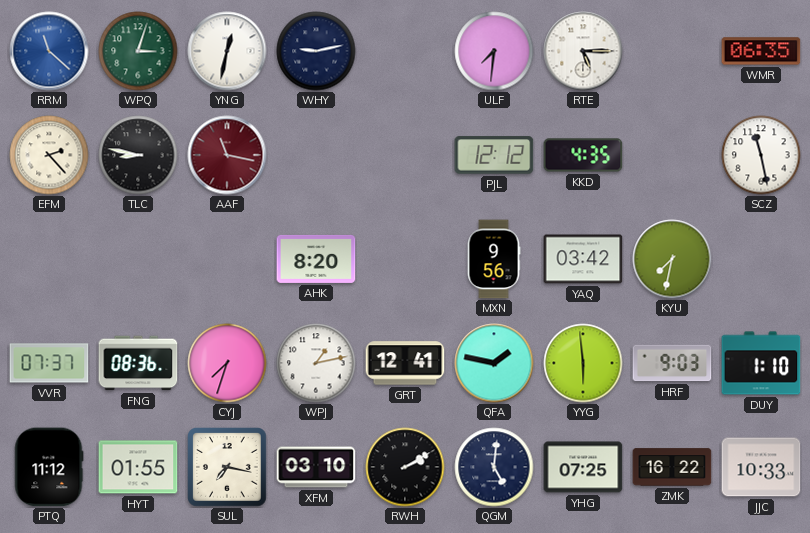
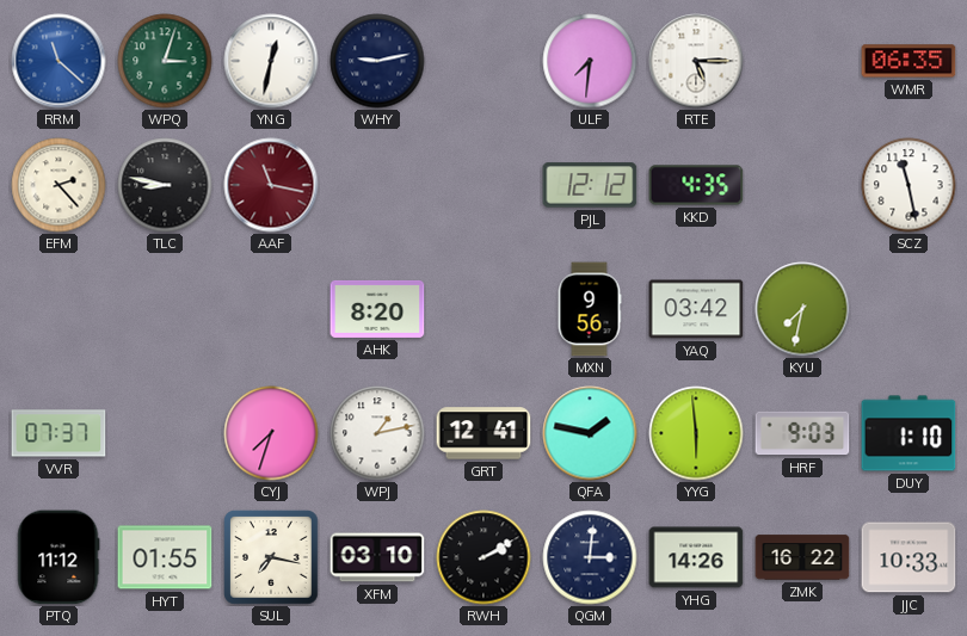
FNG: 08:36 -> none
QGM: 5:01 -> 3:01
YHG: 07:25 -> 14:26
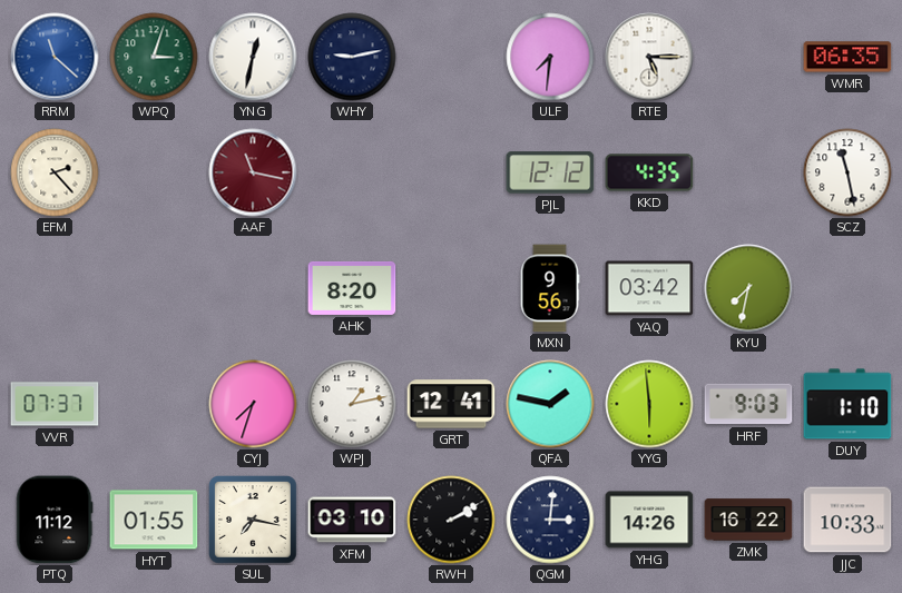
TLC: 8:47 -> none
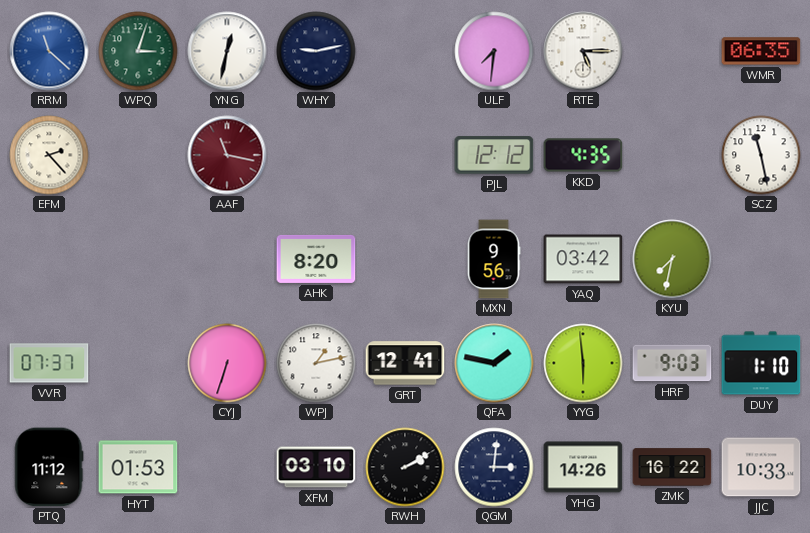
CYJ: 7:33 -> 6:33
HYT: 01:55 -> 01:53
SUL: 7:17 -> none
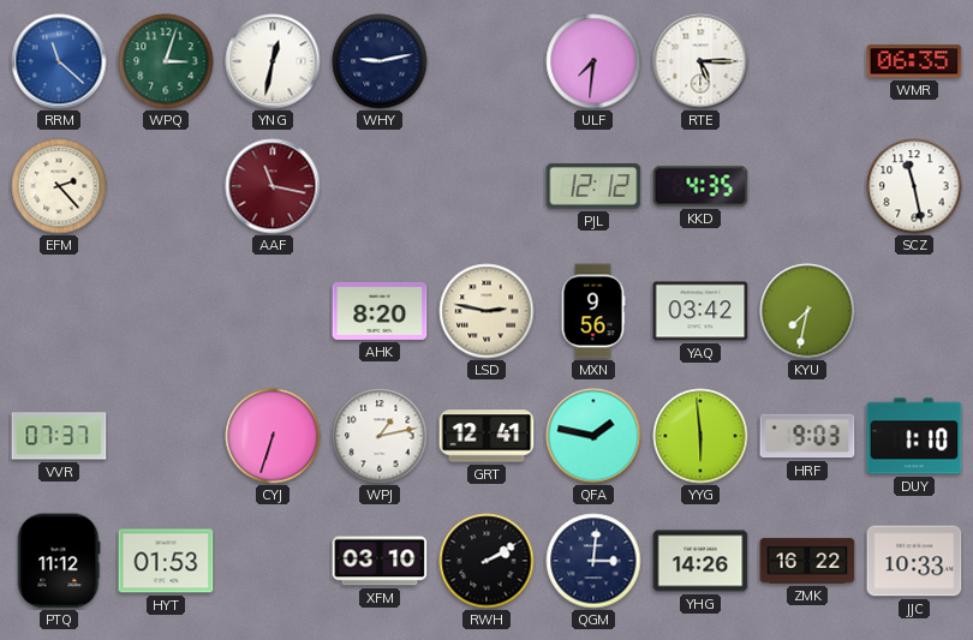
LSD: none -> 2:47
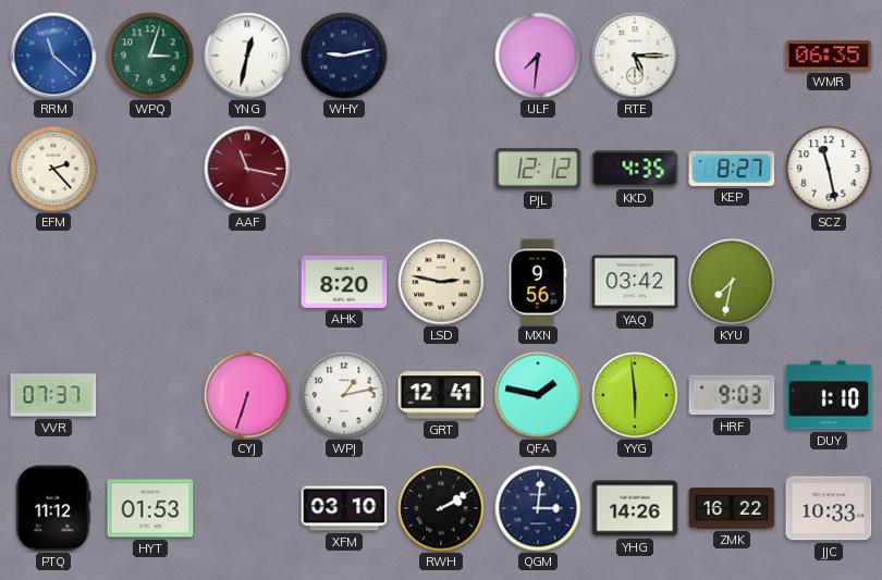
KEP: none -> 8:27
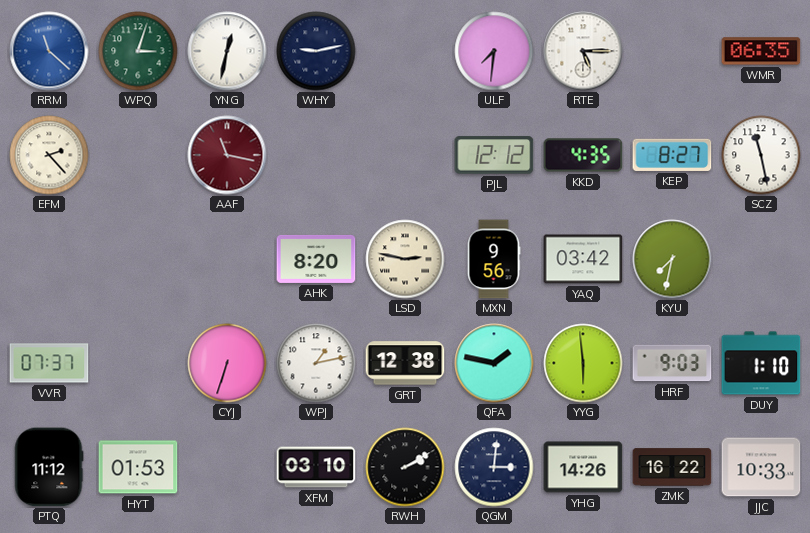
GRT: 12:41 -> 12:38
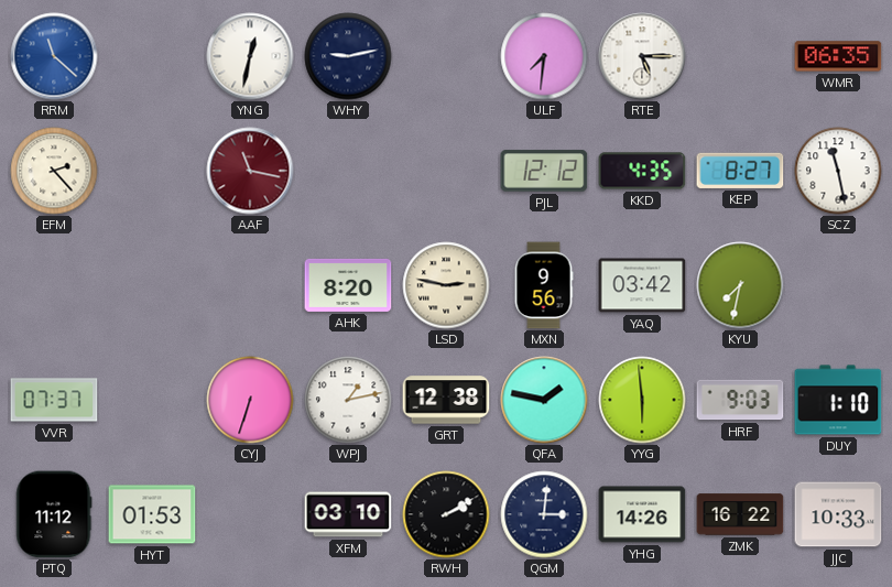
WPQ: 3:03 -> none
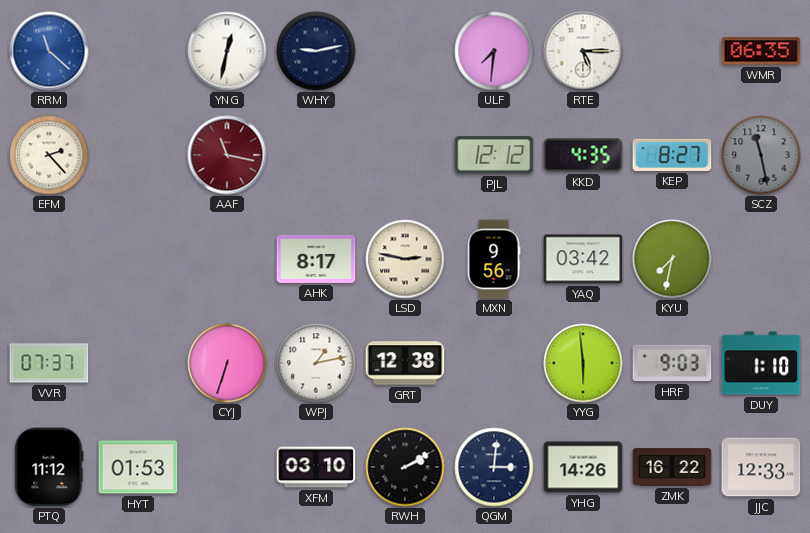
SCZ dial: white -> grey
AHK: 8:20 -> 8:17
QFA: 1:47 -> none
JJC: 10:33 -> 12:33
